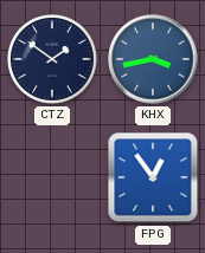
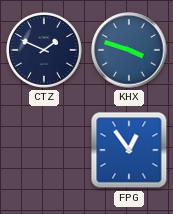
CTZ: 1:51 -> 1:49
KHX: 3:43 -> 3:48
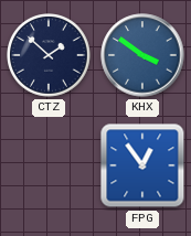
CTZ: 1:49 -> 1:52
KHX: 3:48 -> 3:51
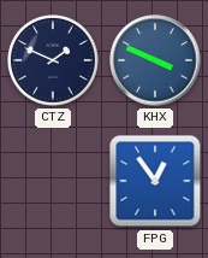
CTZ: 1:52 -> 1:49
KHX: 3:51 -> 3:49
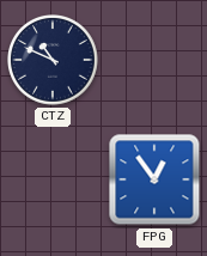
CTZ: 1:49 -> 10:49
KHX: 3:49 -> none
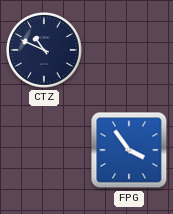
FPG: 12:54 -> 3:54
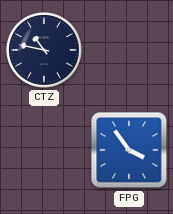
CTZ: 10:49 -> 10:47
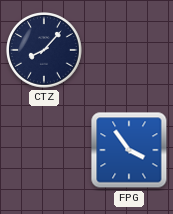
CTZ: 10:47 -> 8:07
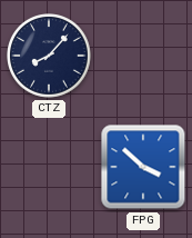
FPG: 3:54 -> 3:52
